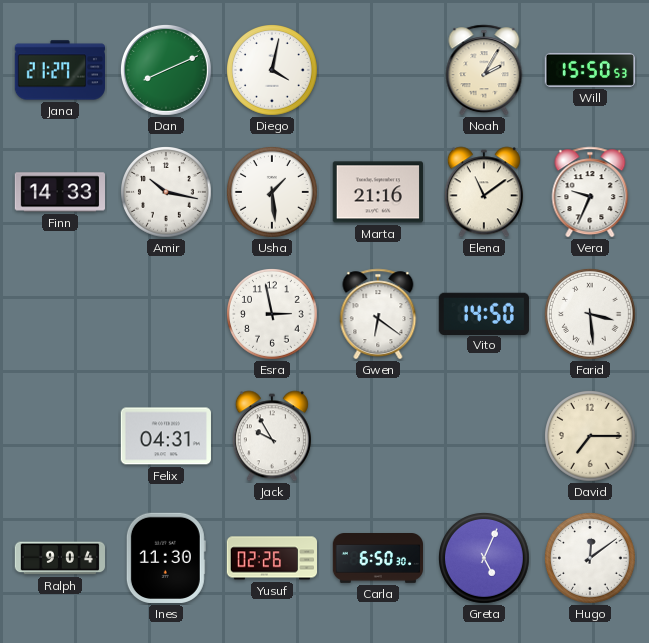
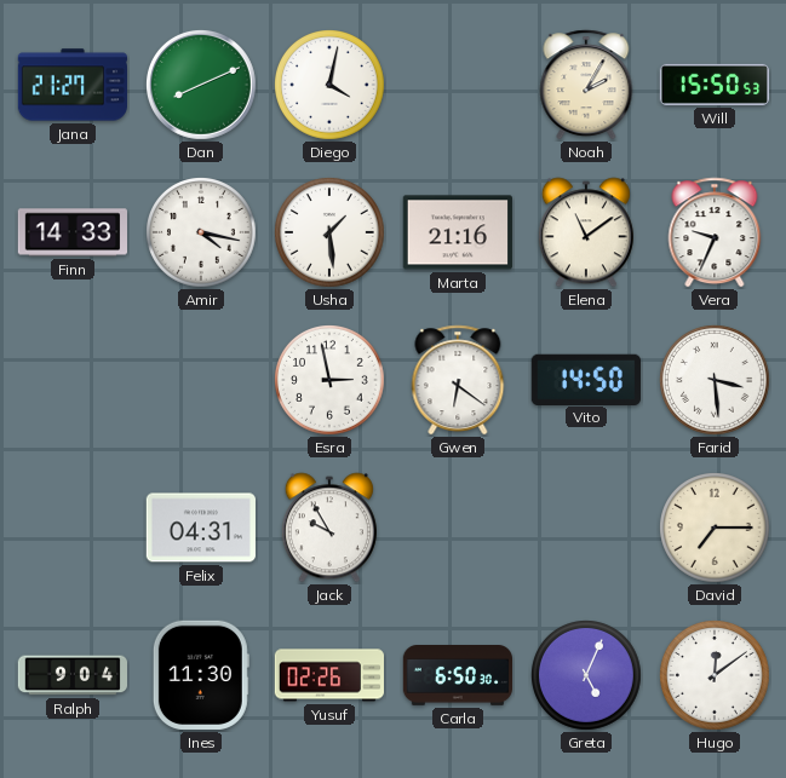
Amir: 10:17 -> 4:17
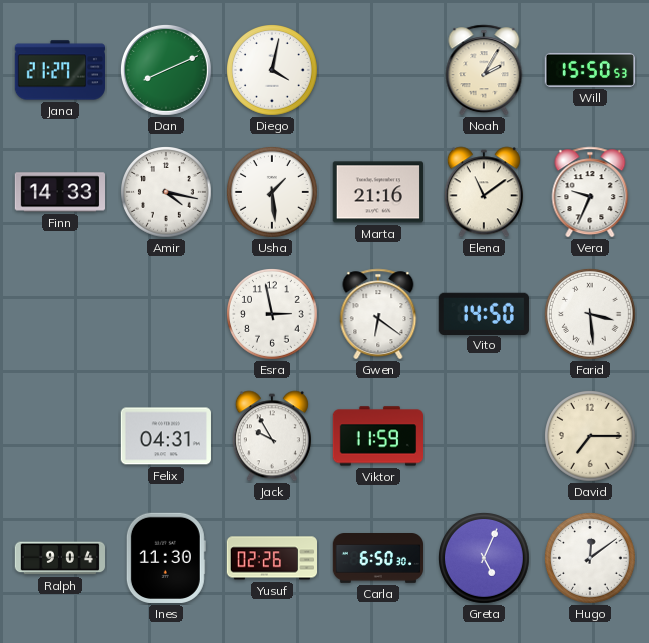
Viktor: none -> 11:59
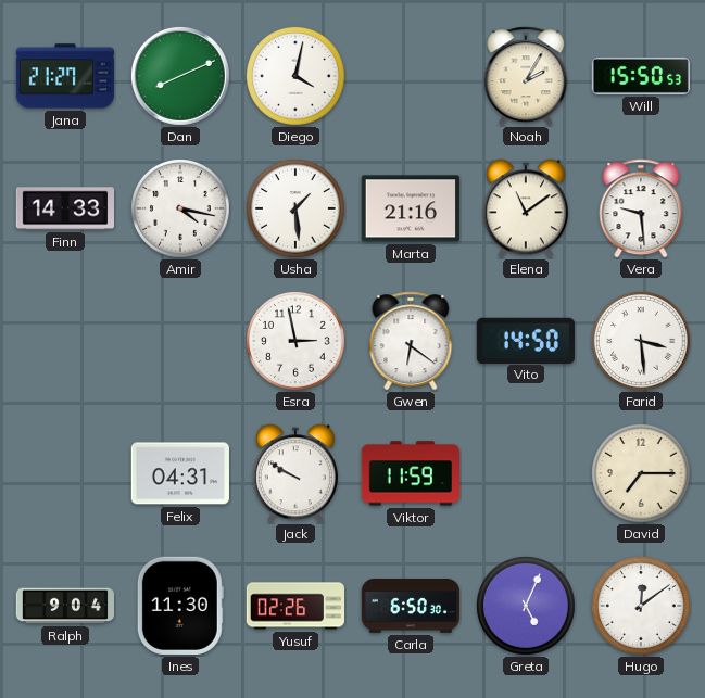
Vera: 9:34 -> 9:29
Jack: 9:55 -> 9:50
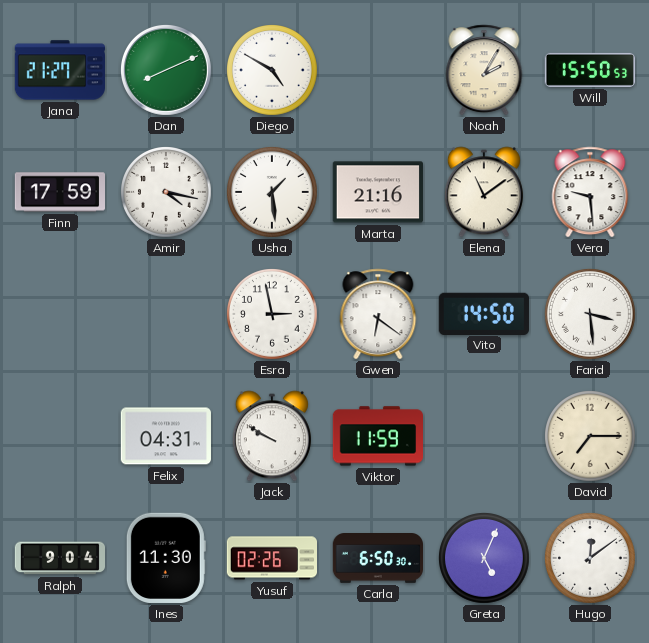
Diego: 4:02 -> 4:50
Finn: 14:33 -> 17:59
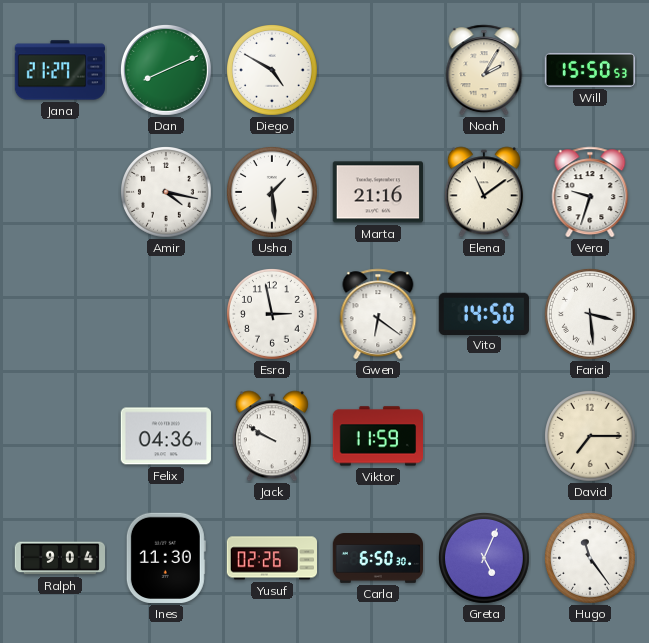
Finn: 17:59 -> none
Vera: 9:29 -> 9:33
Felix: 04:31 -> 04:36
Hugo: 12:09 -> 11:24
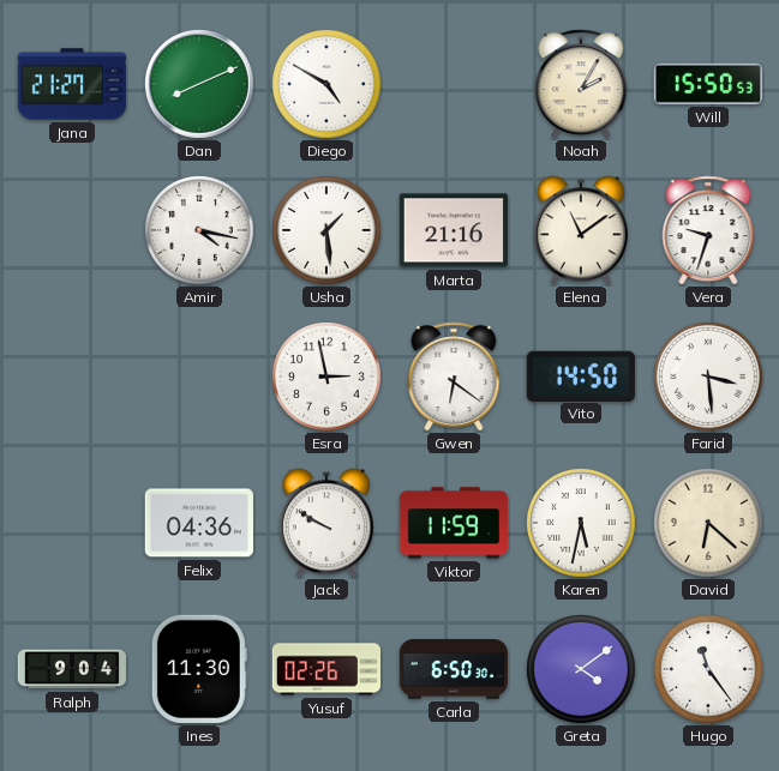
Karen: none -> 5:32
David: 7:15 -> 6:22
Greta: 5:04 -> 4:09
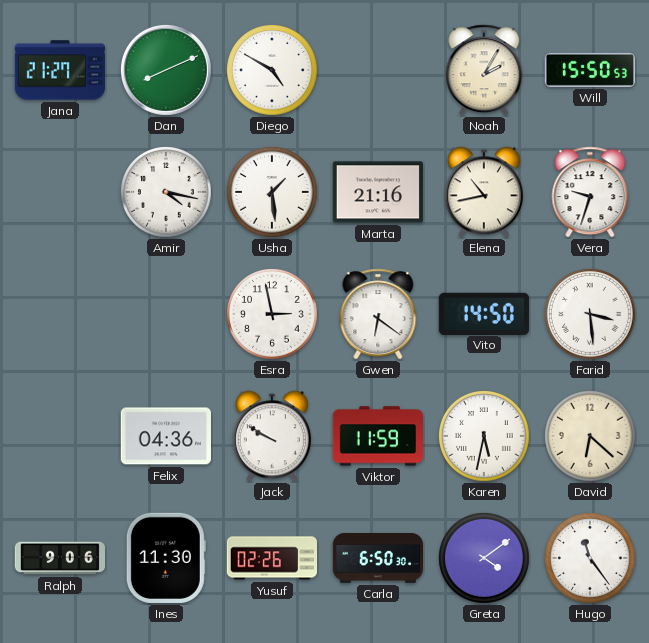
Elena: 11:09 -> 10:43
Ralph: 9:04 -> 9:06
